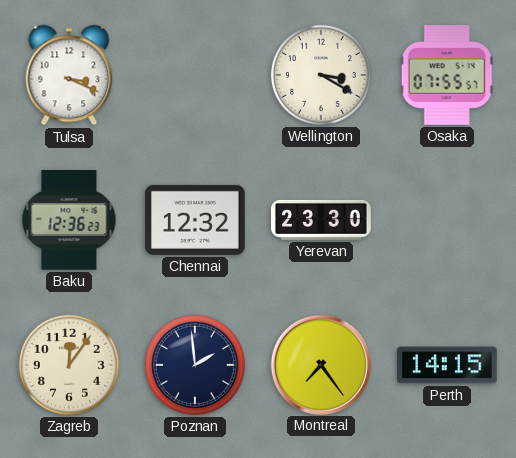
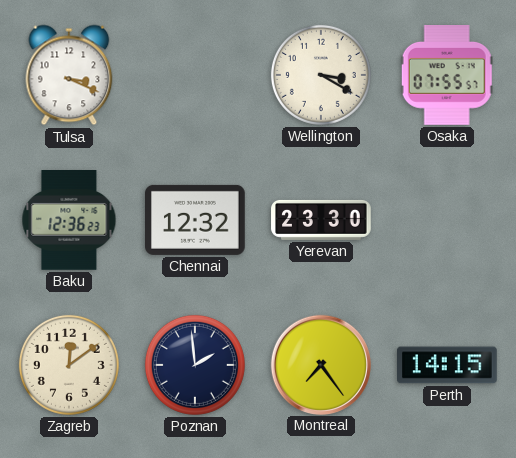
Zagreb: 12:06 -> 12:09
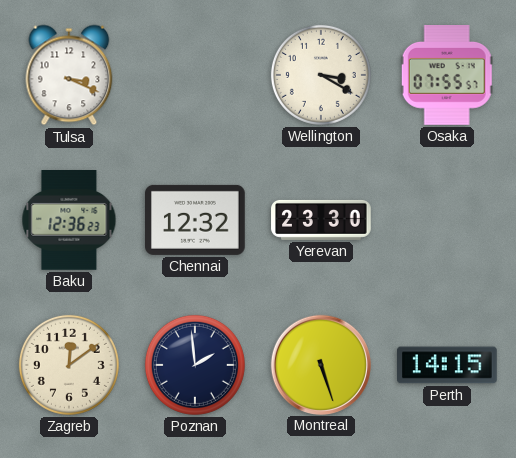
Montreal: 7:24 -> 5:27
